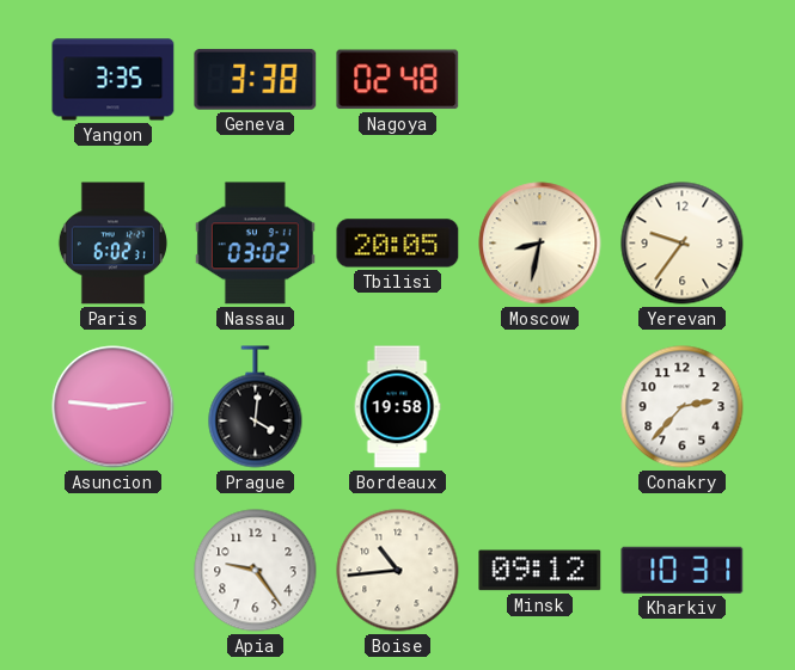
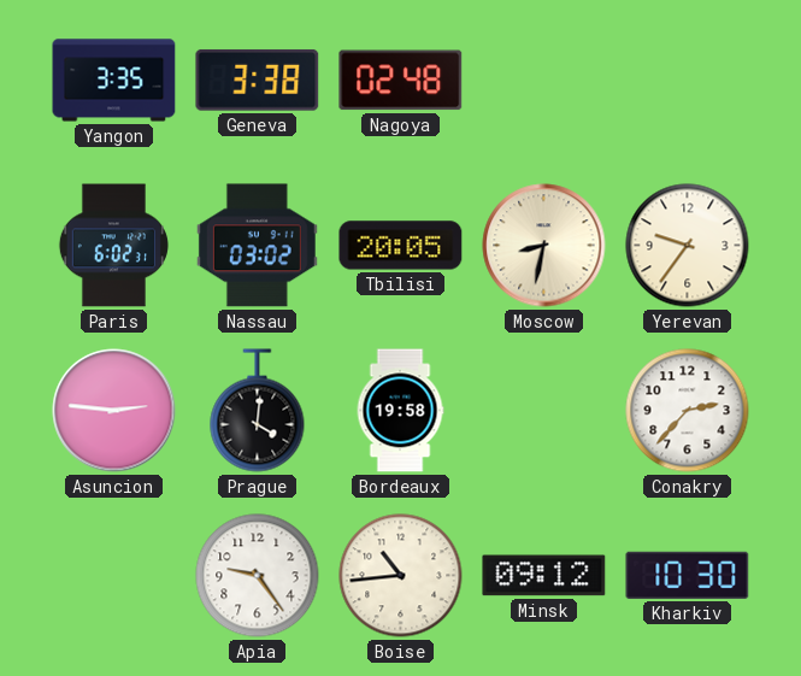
Kharkiv: 10:31 -> 10:30
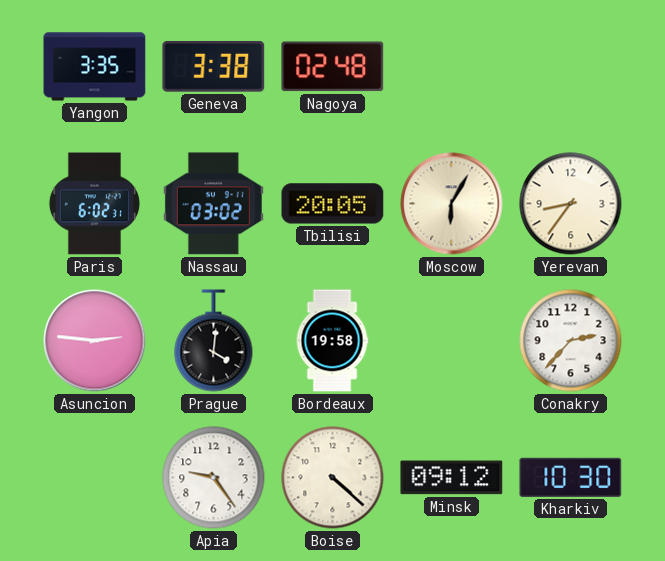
Moscow: 8:32 -> 6:05
Yerevan: 9:36 -> 8:36
Boise: 10:44 -> 4:22
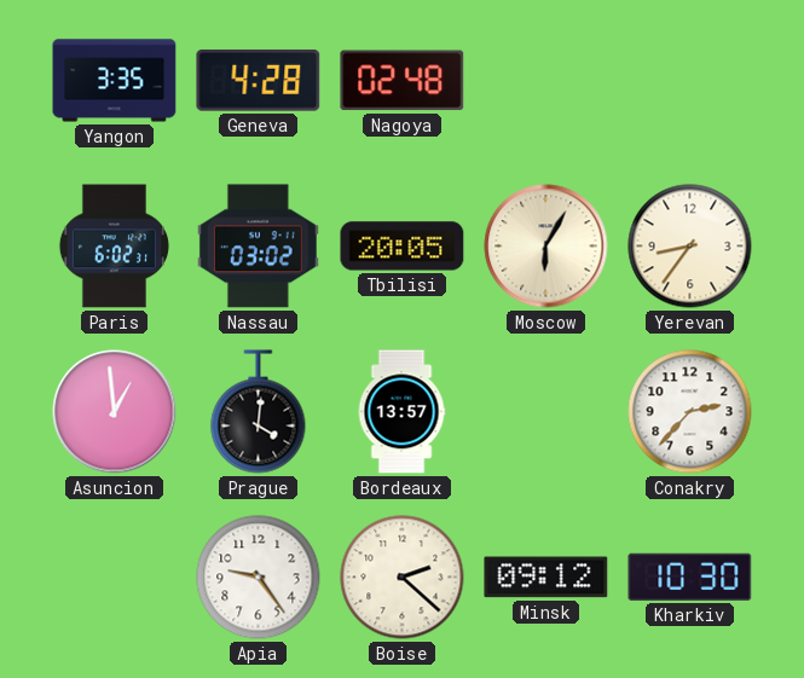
Geneva: 3:38 -> 4:28
Asuncion: 2:46 -> 12:59
Bordeaux: 19:58 -> 13:57
Boise: 4:22 -> 2:22
